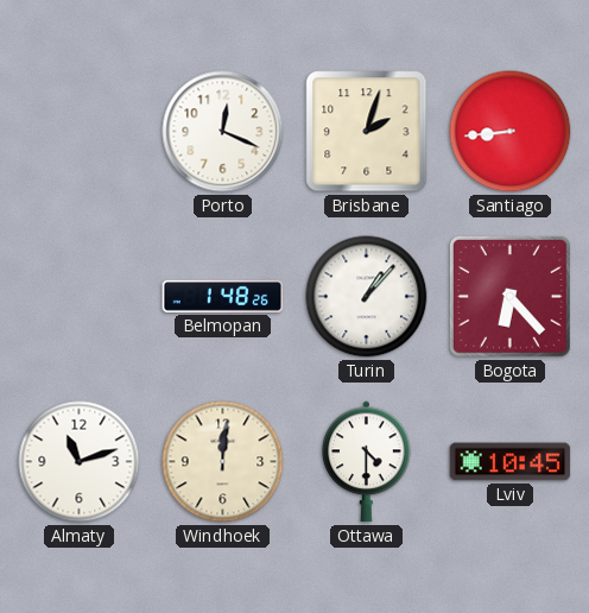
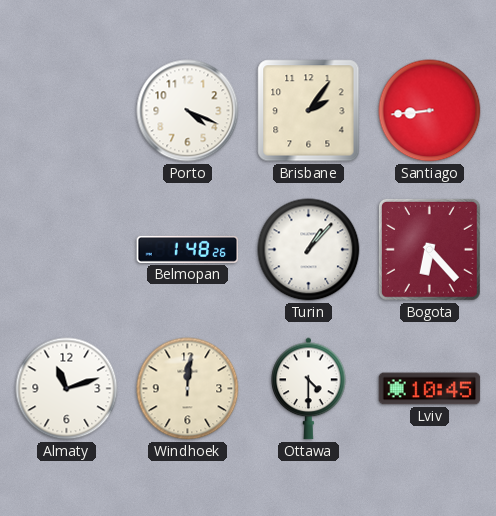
Porto: 12:19 -> 4:19
Brisbane: 2:03 -> 2:06
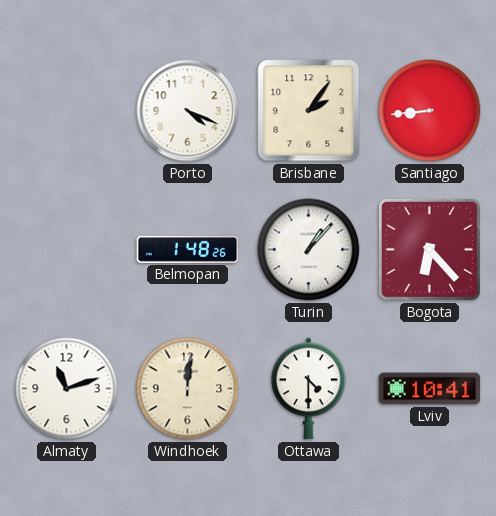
Lviv: 10:45 -> 10:41
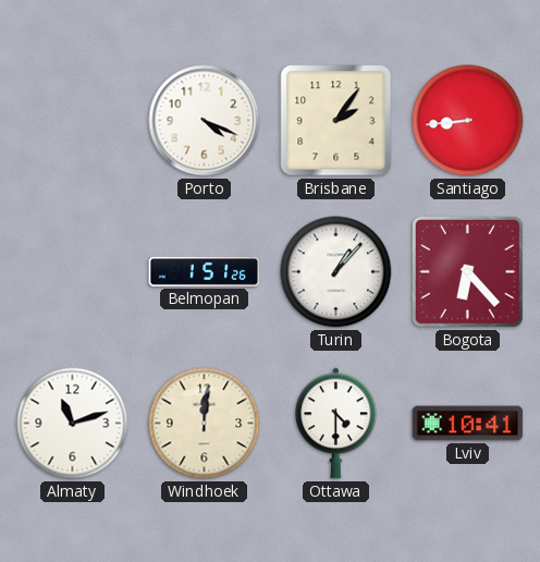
Belmopan: 1:48 -> 1:51
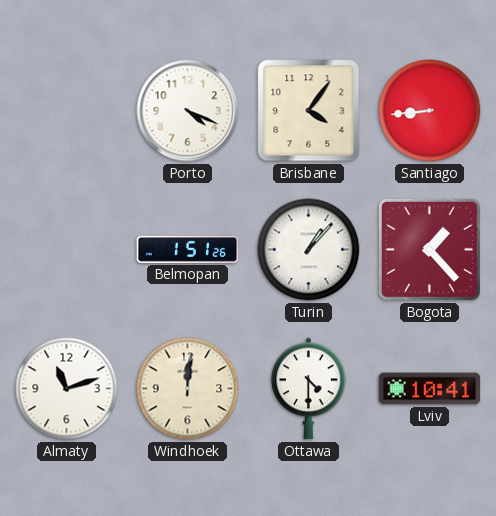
Brisbane: 2:06 -> 4:06
Bogota: 6:23 -> 1:23
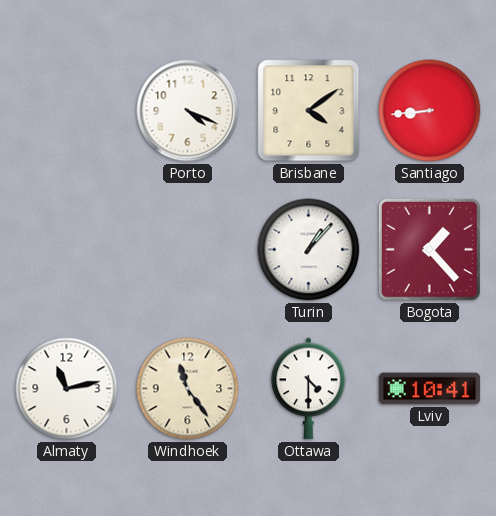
Brisbane: 4:06 -> 4:09
Belmopan: 1:51 -> none
Almaty: 11:12 -> 11:13
Windhoek: 12:01 -> 11:24
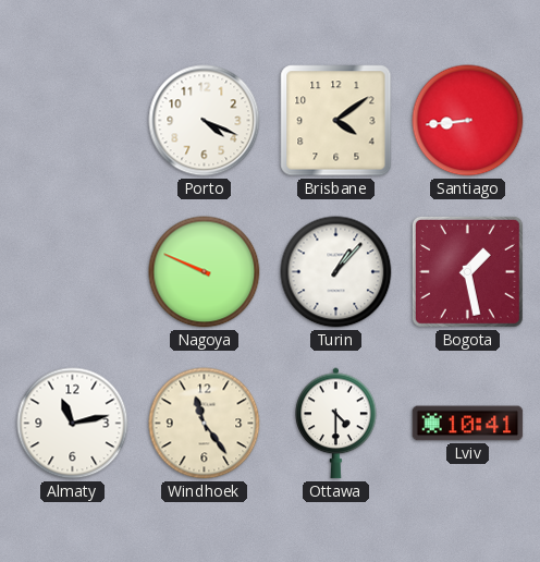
Nagoya: none -> 9:49
Bogota: 1:23 -> 1:28
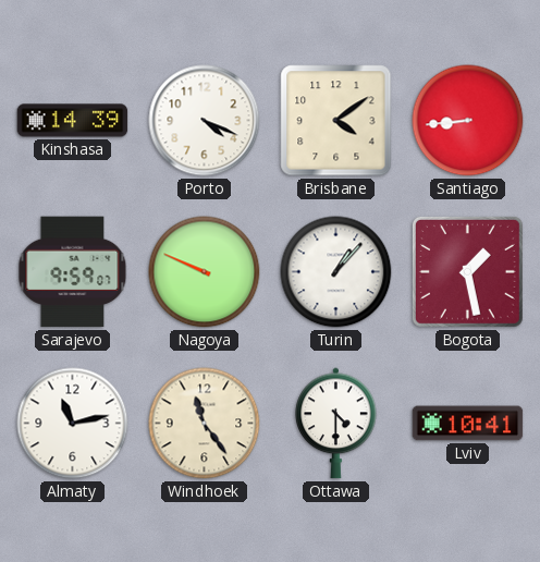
Kinshasa: none -> 14:39
Sarajevo: none -> 9:59
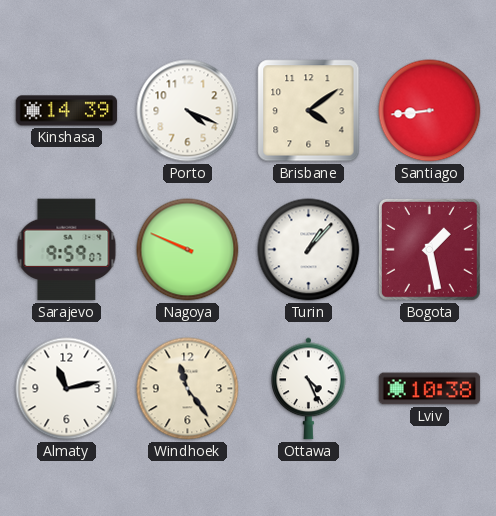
Ottawa: 4:30 -> 4:26
Lviv: 10:41 -> 10:38
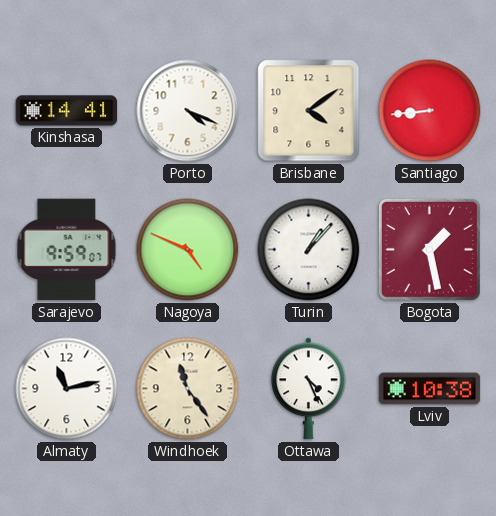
Kinshasa: 14:39 -> 14:41
Nagoya: 9:49 -> 4:49
